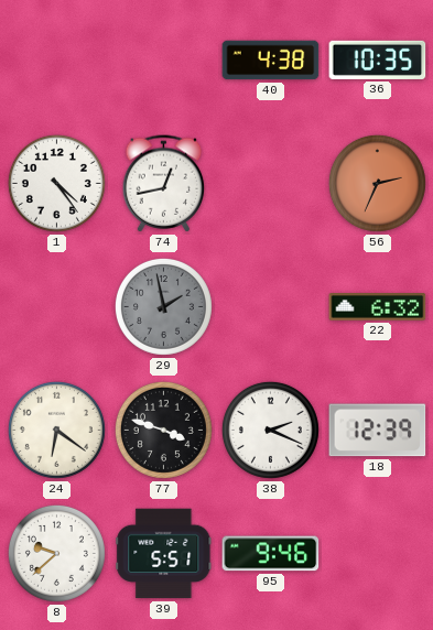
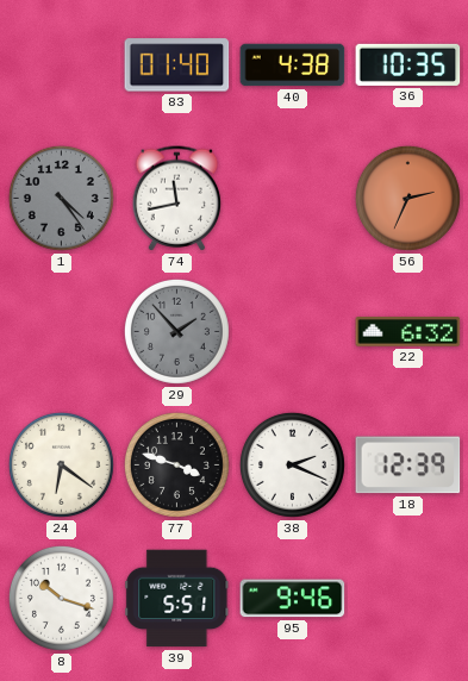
83: none -> 01:40
1 dial: white -> grey
74: 12:43 -> 11:43
29: 1:58 -> 1:53
8: 9:38 -> 10:18
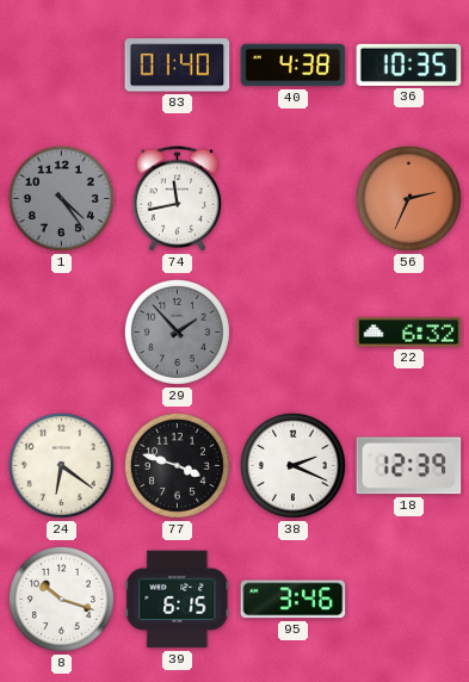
39: 5:51 -> 6:15
95: 9:46 -> 3:46
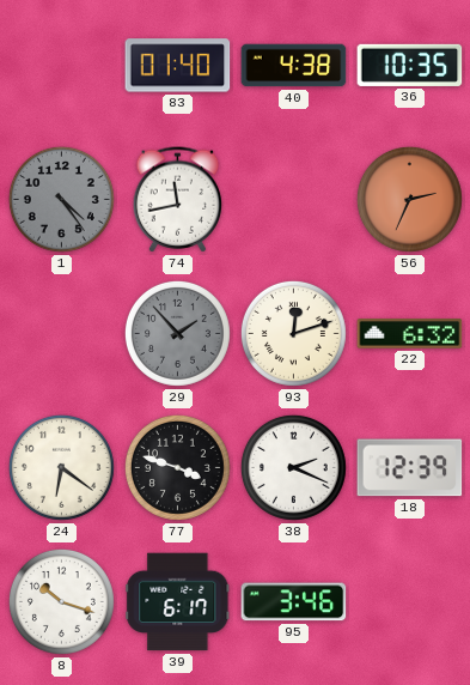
93: none -> 12:12
39: 6:15 -> 6:17
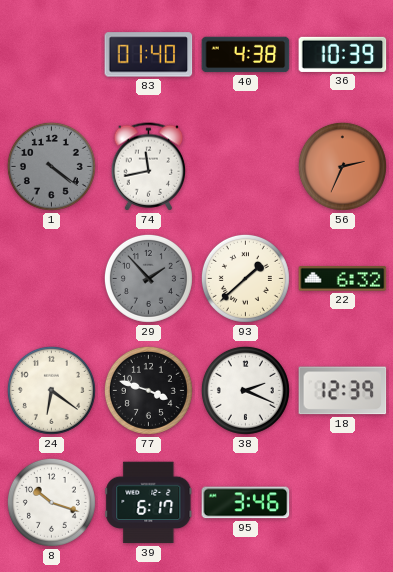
36: 10:35 -> 10:39
1: 4:24 -> 4:21
93: 12:12 -> 1:38
